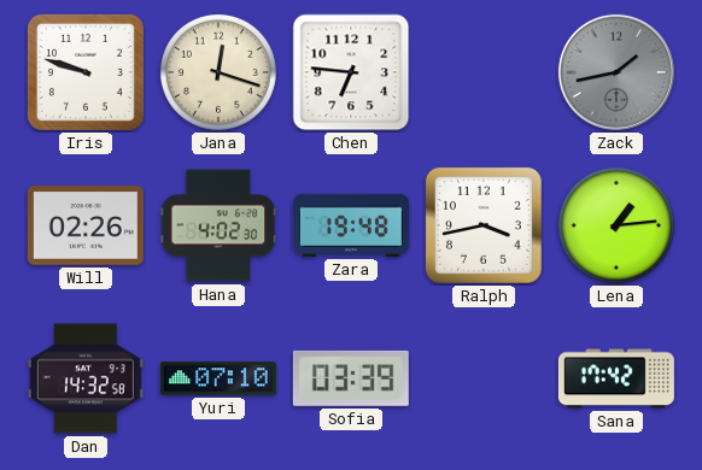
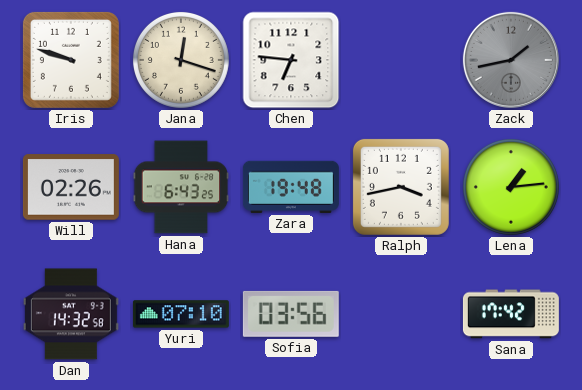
Hana: 4:02 -> 6:43
Sofia: 03:39 -> 03:56
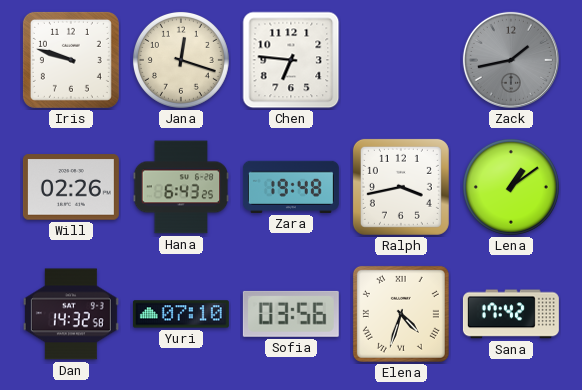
Lena: 1:14 -> 1:09
Elena: none -> 4:33
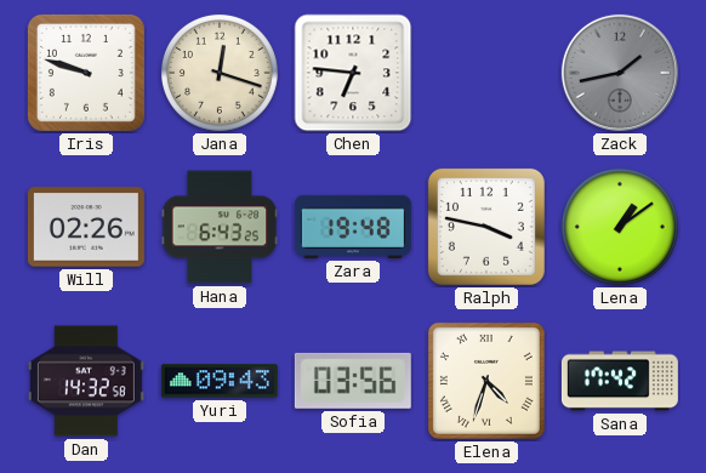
Ralph: 3:43 -> 3:47
Yuri: 07:10 -> 09:43
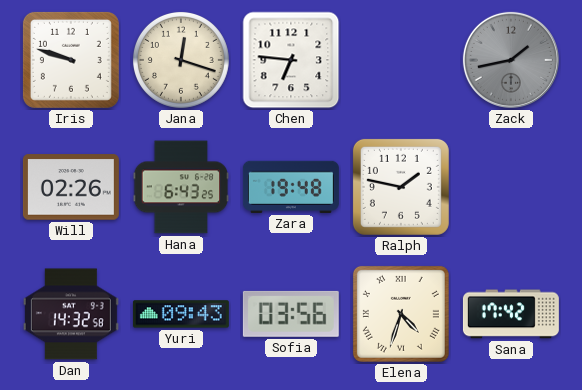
Ralph: 3:47 -> 1:47
Lena: 1:09 -> none
